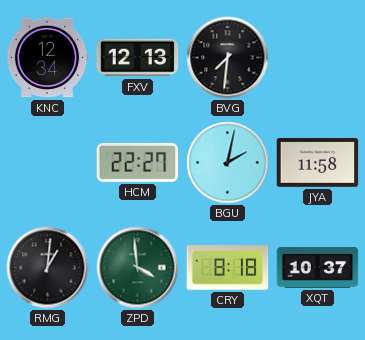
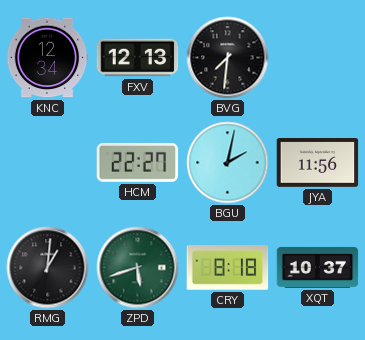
JYA: 11:58 -> 11:56
ZPD: 3:59 -> 5:42
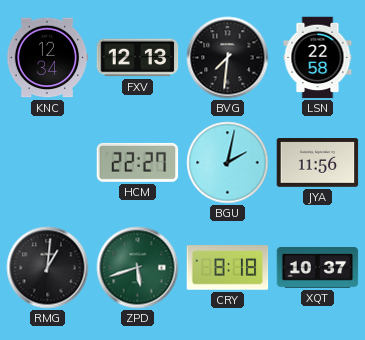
LSN: none -> 22:58
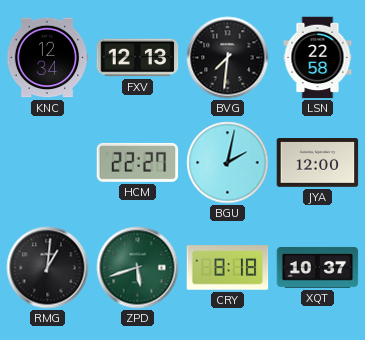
JYA: 11:56 -> 12:00
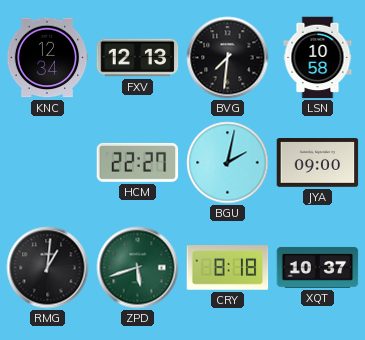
LSN: 22:58 -> 10:58
JYA: 12:00 -> 09:00
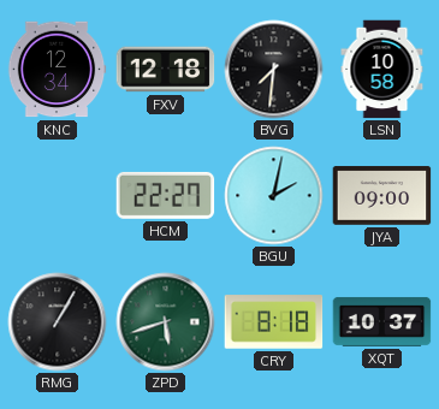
FXV: 12:13 -> 12:18
RMG: 1:01 -> 1:05
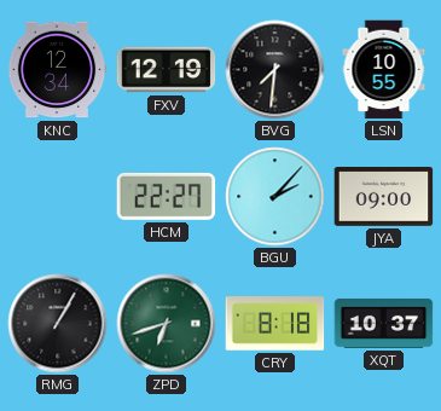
FXV: 12:18 -> 12:19
LSN: 10:58 -> 10:55
BGU: 2:02 -> 2:07
ZPD: 5:42 -> 6:42
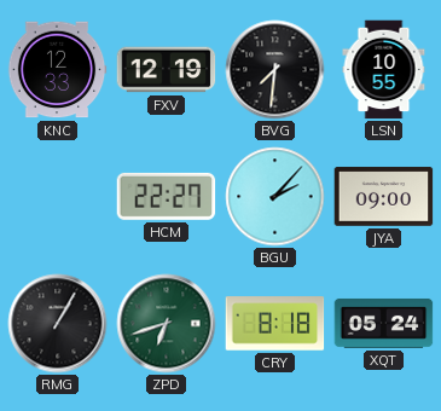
KNC: 12:34 -> 12:33
XQT: 10:37 -> 05:24
